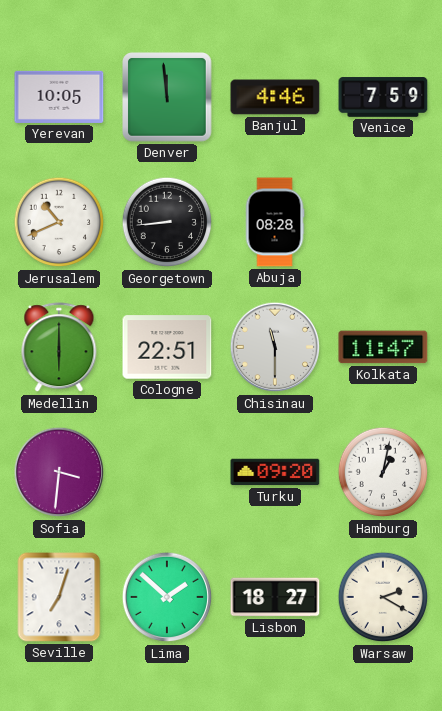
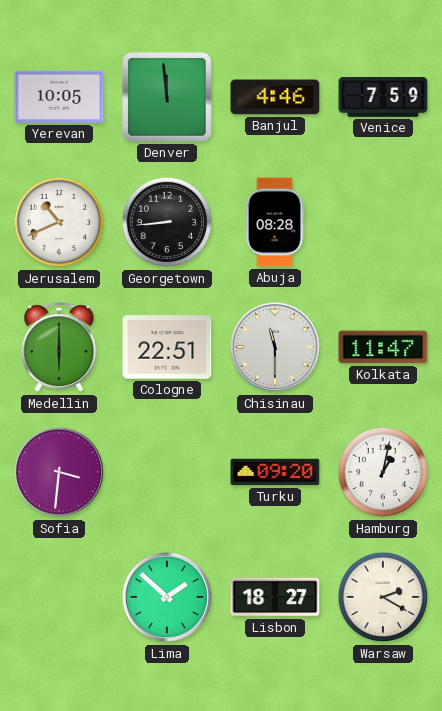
Seville: 7:03 -> none
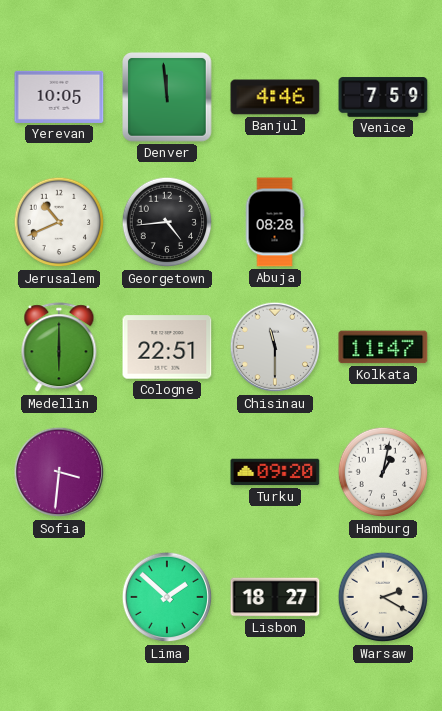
Georgetown: 8:44 -> 4:44
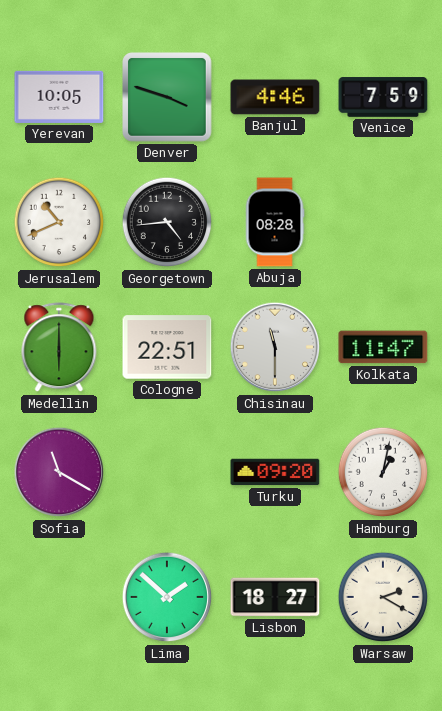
Denver: 11:59 -> 3:48
Sofia: 3:31 -> 11:20
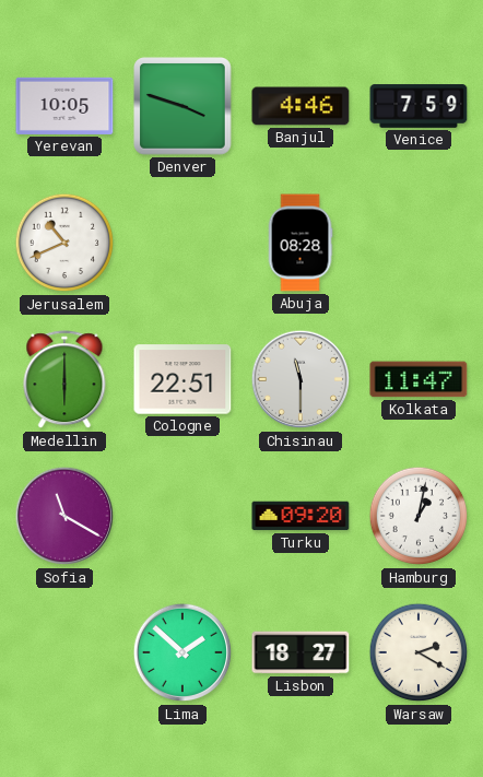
Georgetown: 4:44 -> none
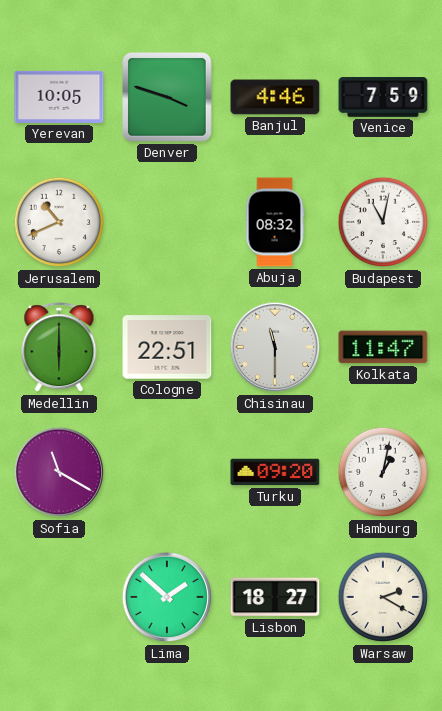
Abuja: 08:28 -> 08:32
Budapest: none -> 11:02
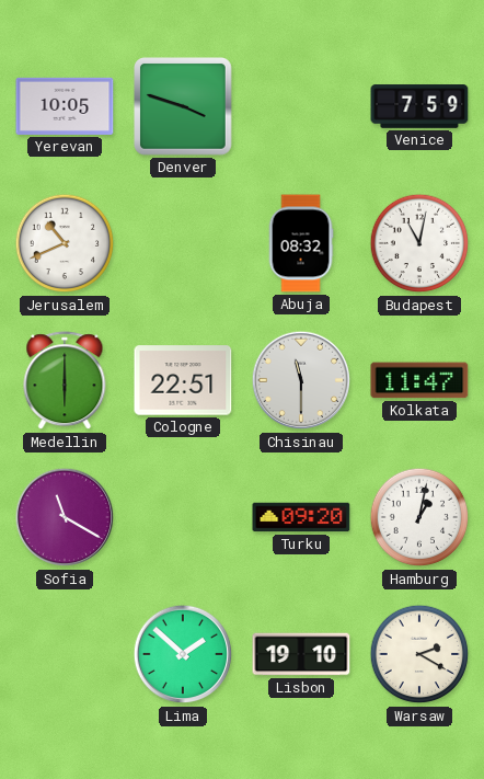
Banjul: 4:46 -> none
Lisbon: 18:27 -> 19:10
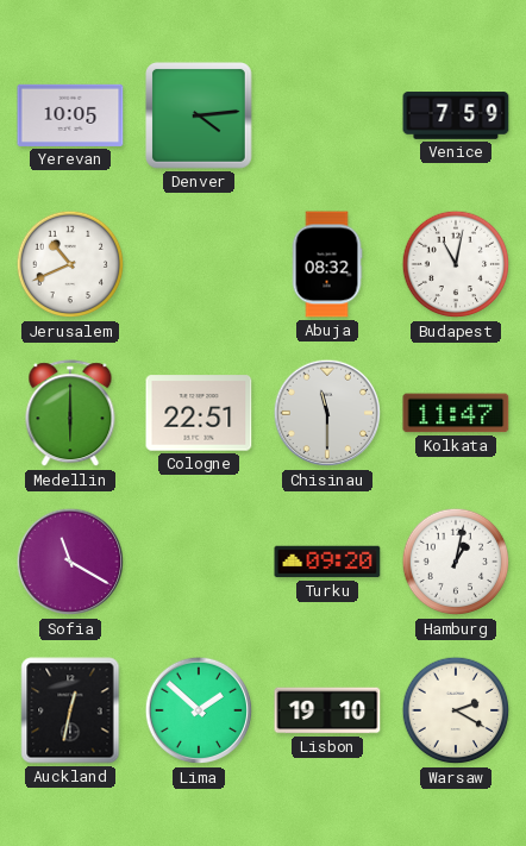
Denver: 3:48 -> 4:14
Auckland: none -> 12:32
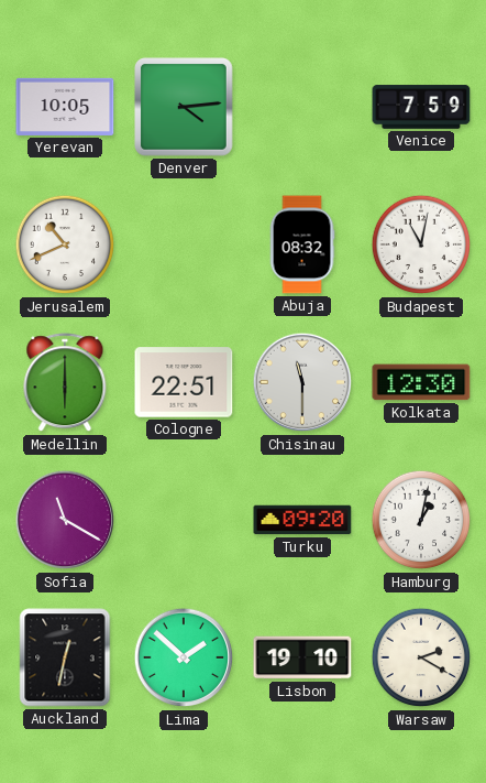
Kolkata: 11:47 -> 12:30
